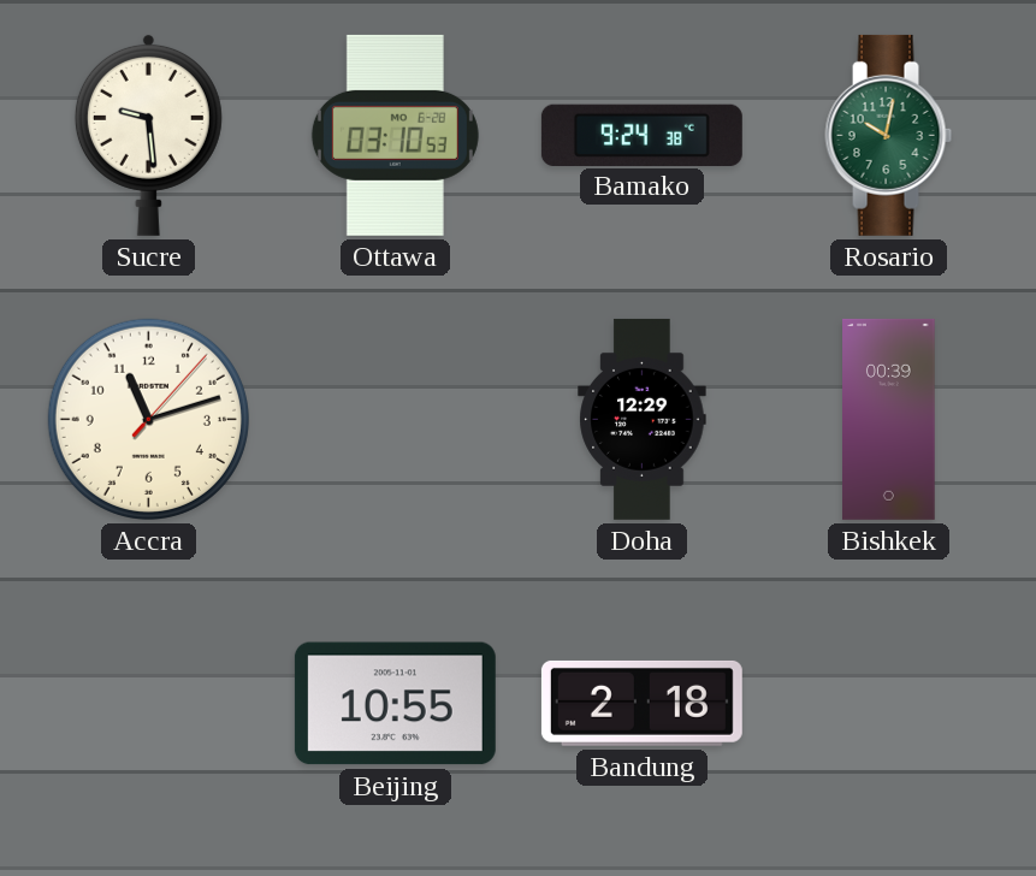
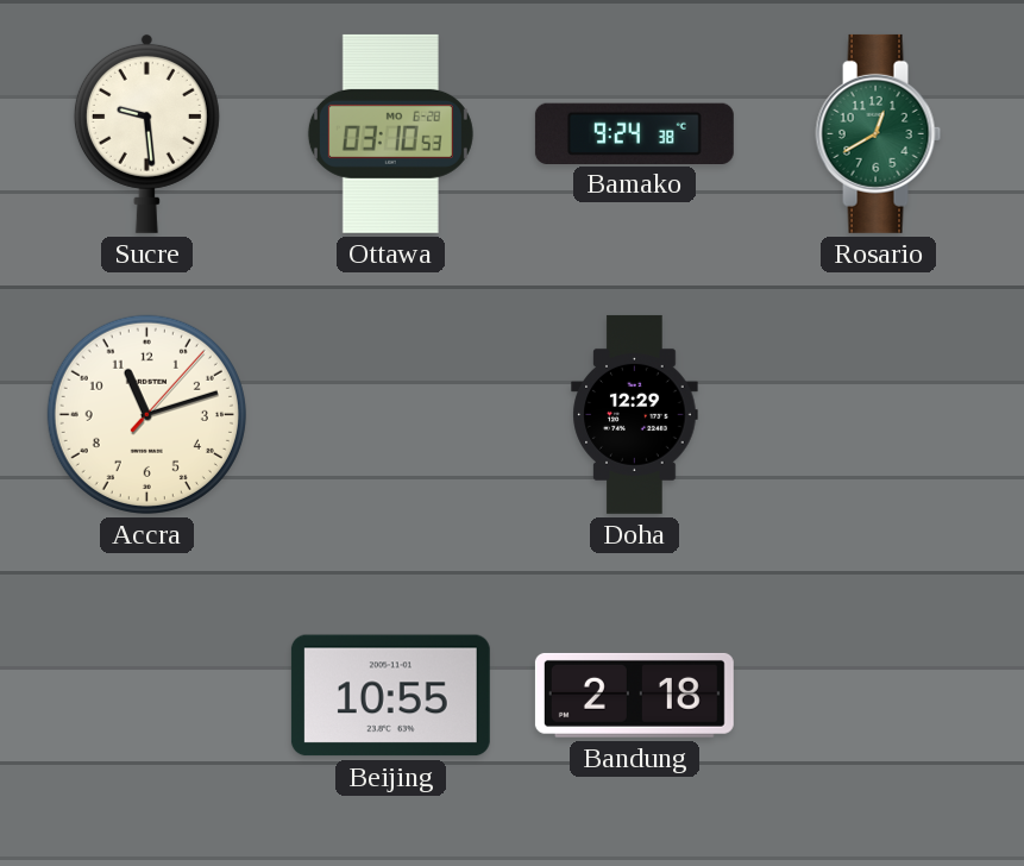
Rosario: 10:02 -> 12:40
Bishkek: 00:39 -> none
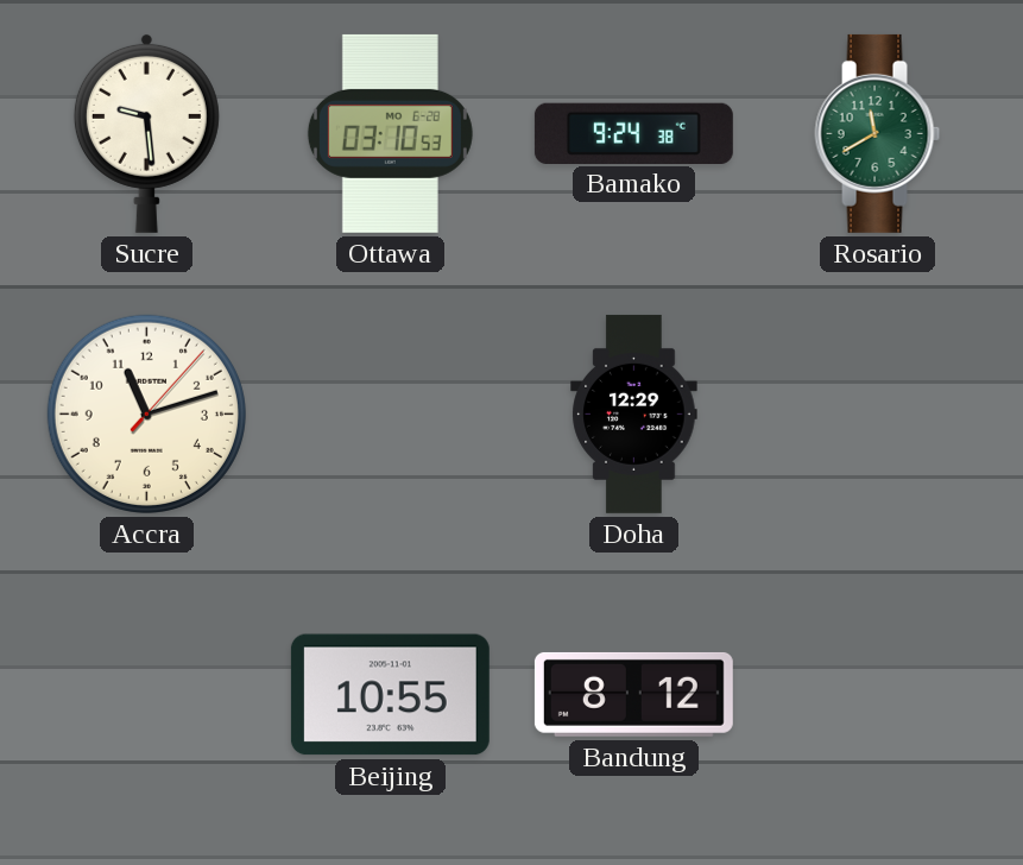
Rosario: 12:40 -> 11:40
Bandung: 2:18 -> 8:12
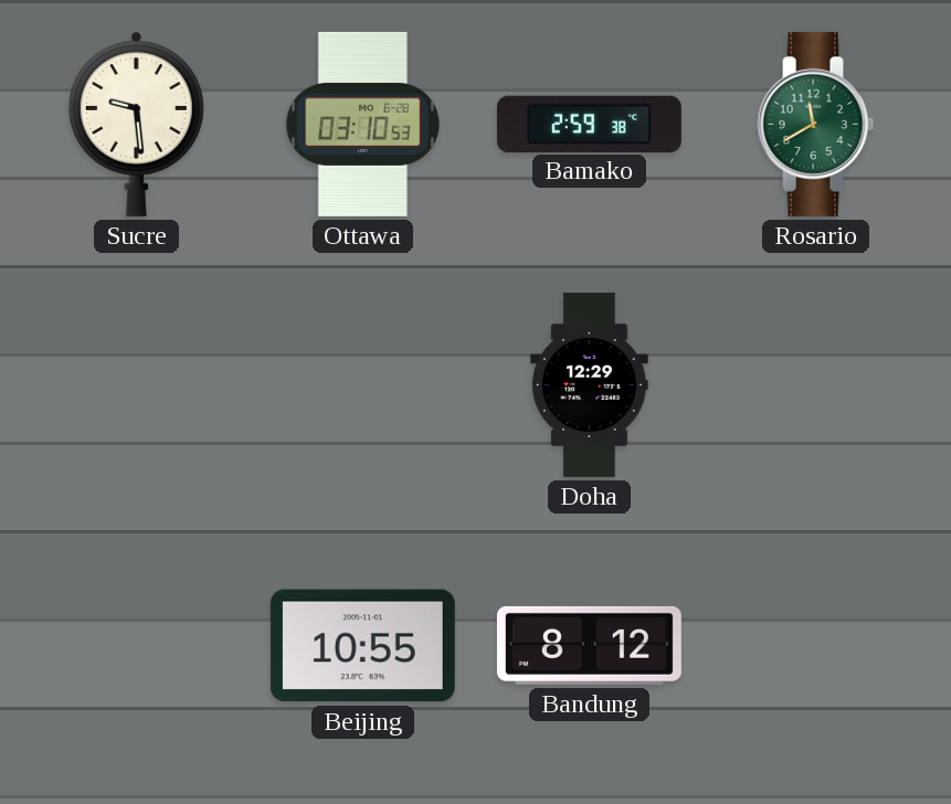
Bamako: 9:24 -> 2:59
Accra: 11:12 -> none
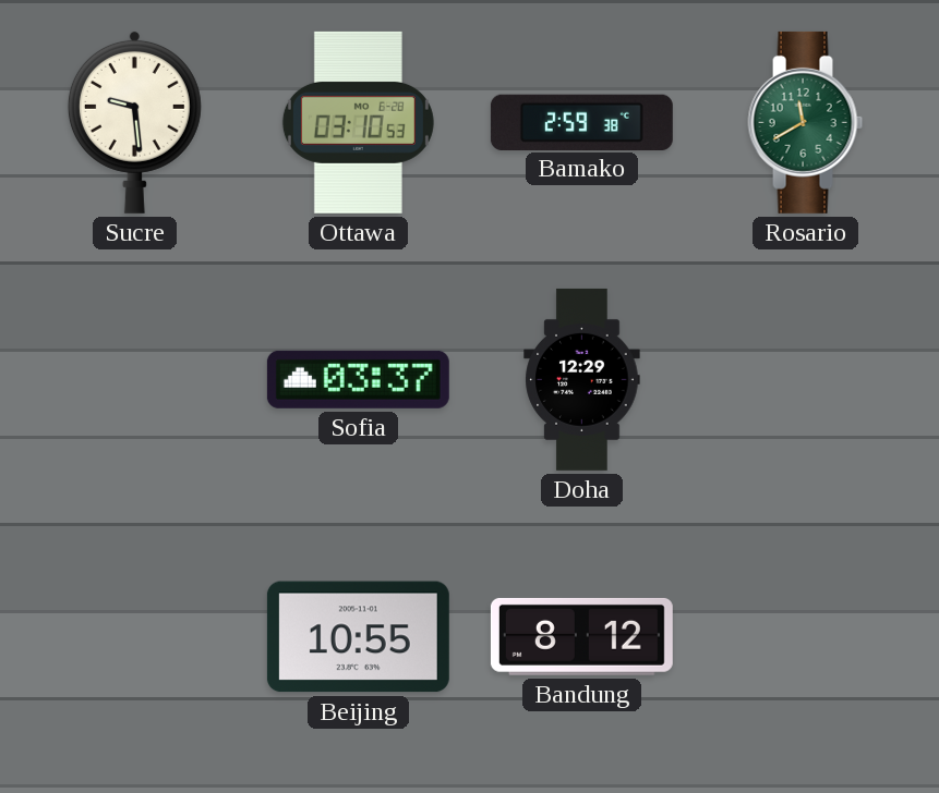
Sofia: none -> 03:37
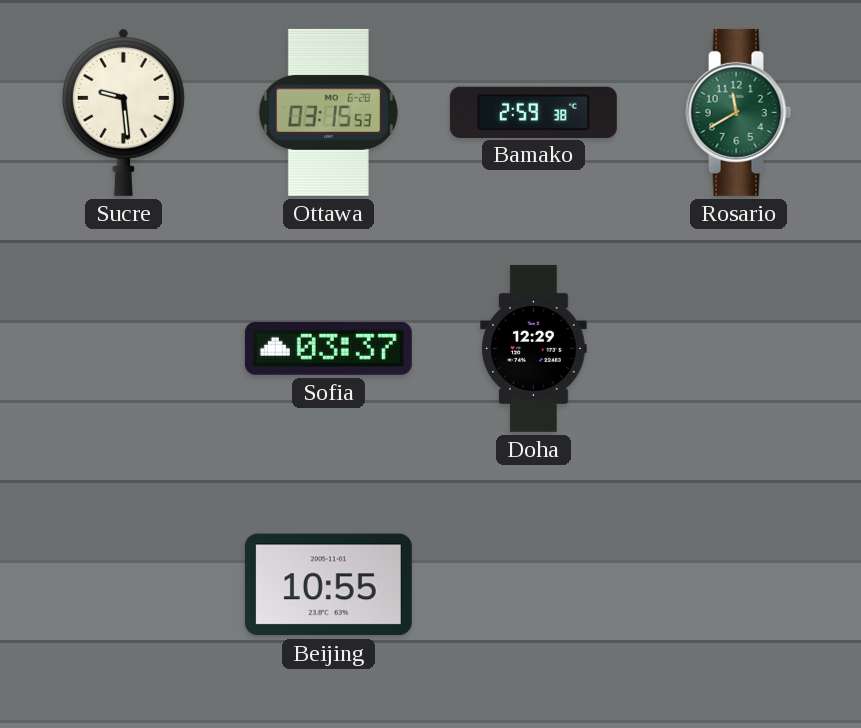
Ottawa: 03:10 -> 03:15
Bandung: 8:12 -> none
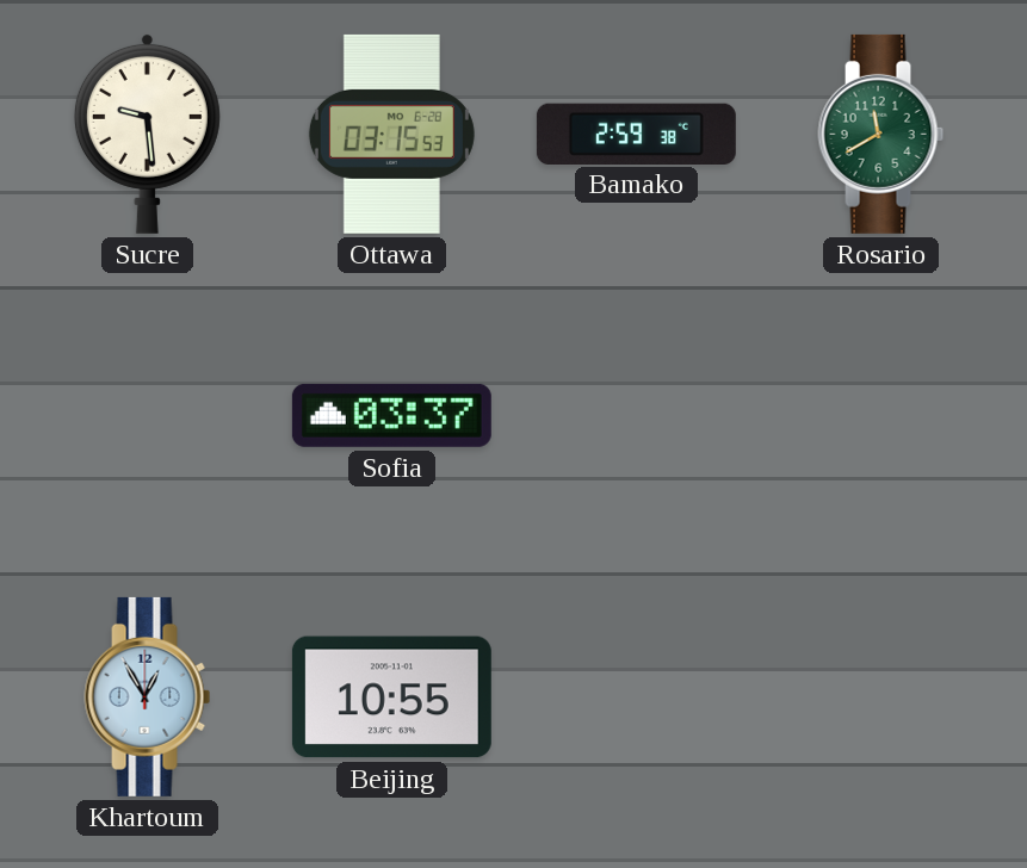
Doha: 12:29 -> none
Khartoum: none -> 12:55
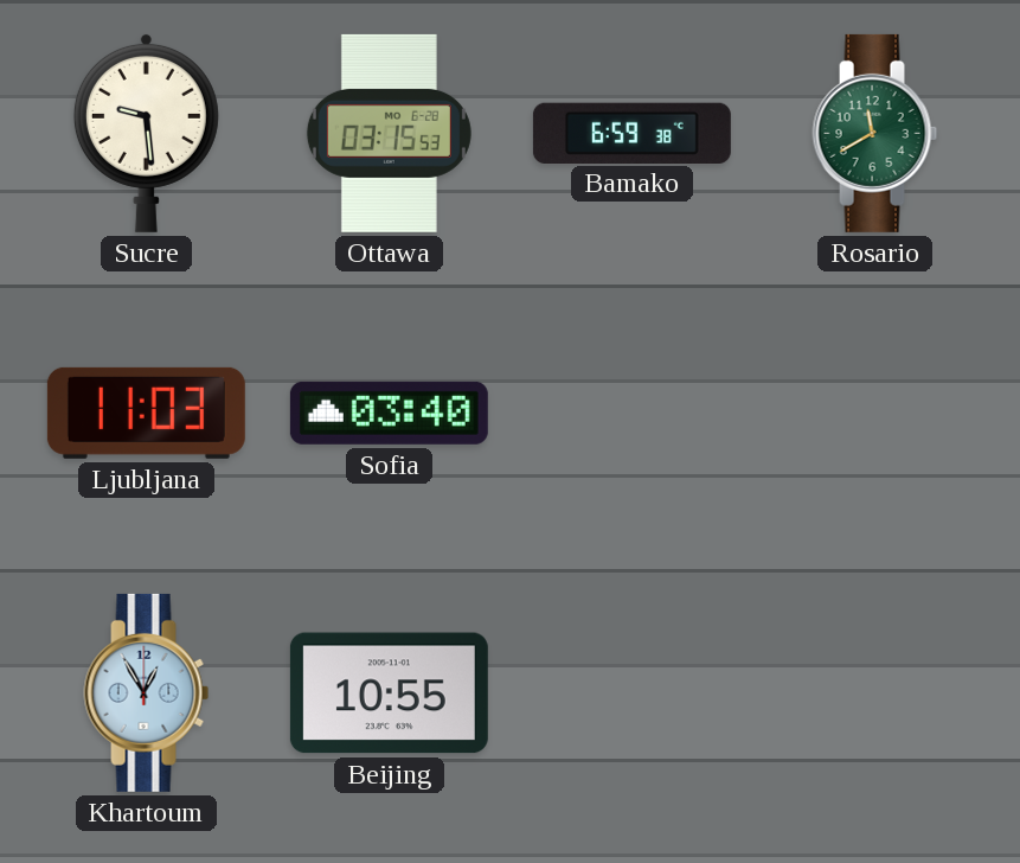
Bamako: 2:59 -> 6:59
Ljubljana: none -> 11:03
Sofia: 03:37 -> 03:40
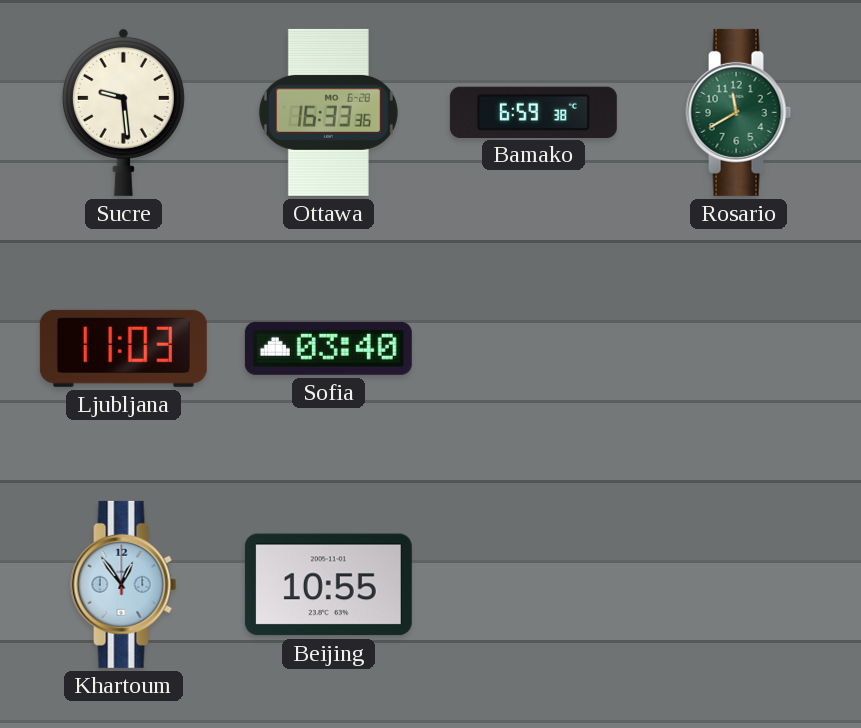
Ottawa: 03:15 -> 16:33
Khartoum: 12:55 -> 12:54
